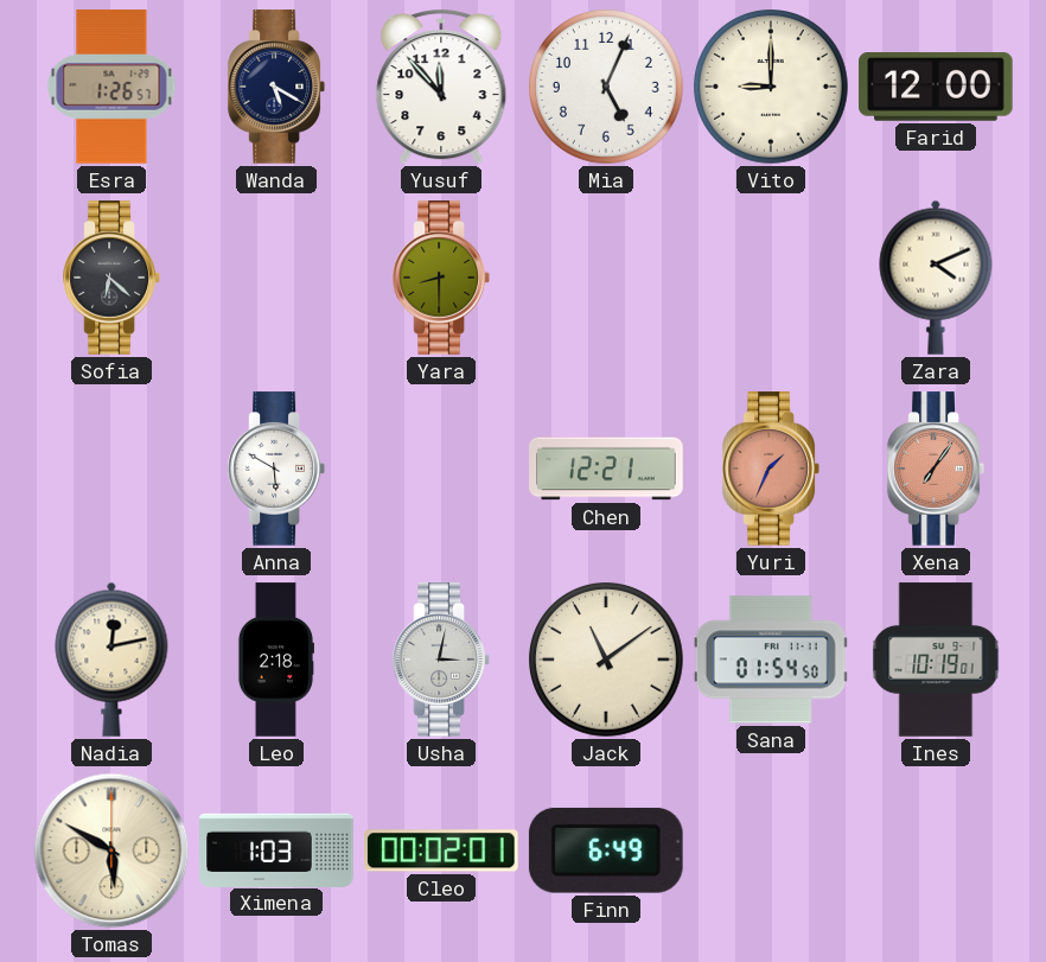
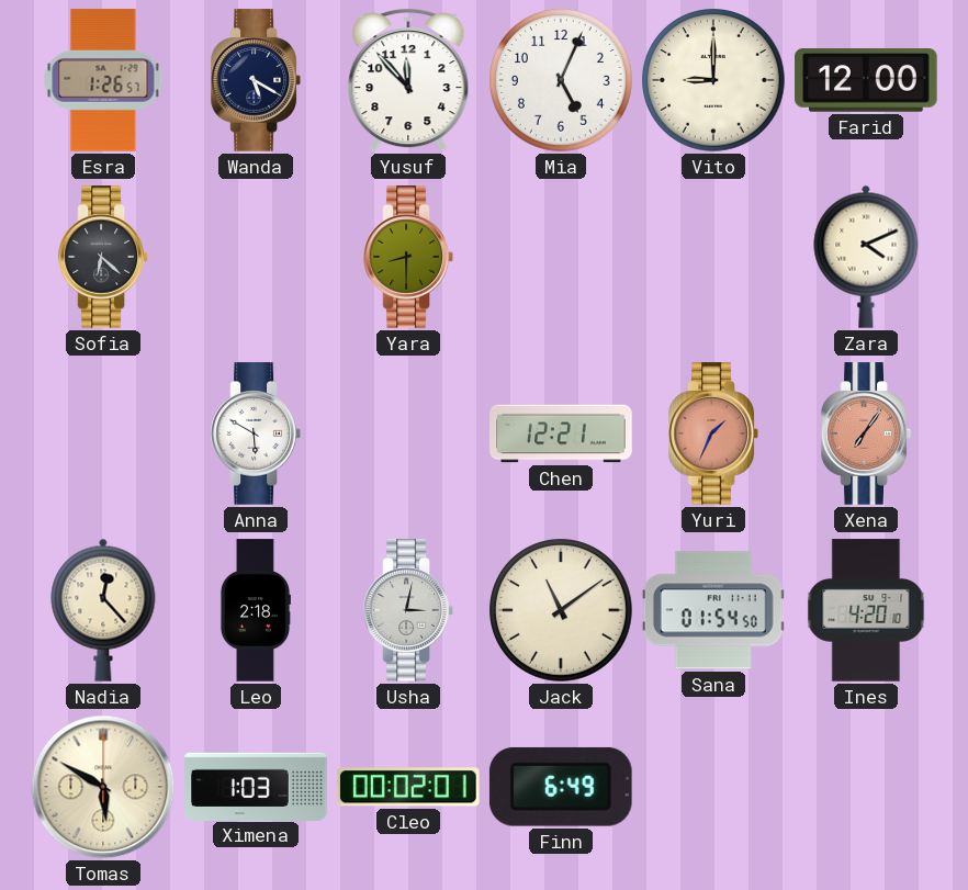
Nadia: 12:13 -> 12:23
Ines: 10:19 -> 4:20
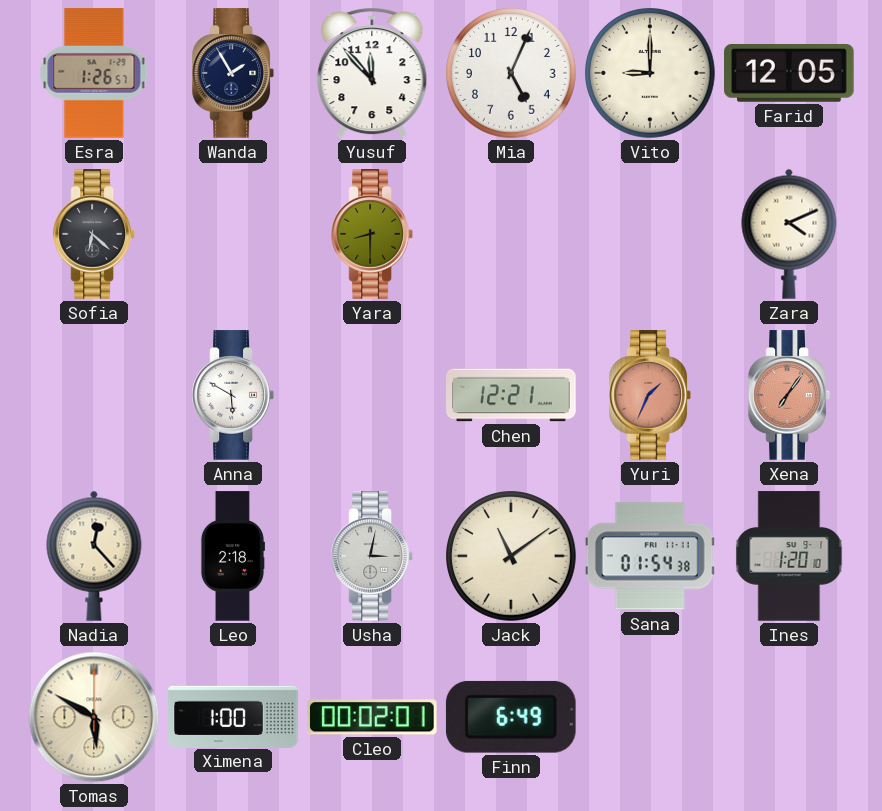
Wanda: 5:20 -> 1:55
Farid: 12:00 -> 12:05
Sana: 01:54:50 -> 01:54:38
Ines: 4:20 -> 1:20
Ximena: 1:03 -> 1:00
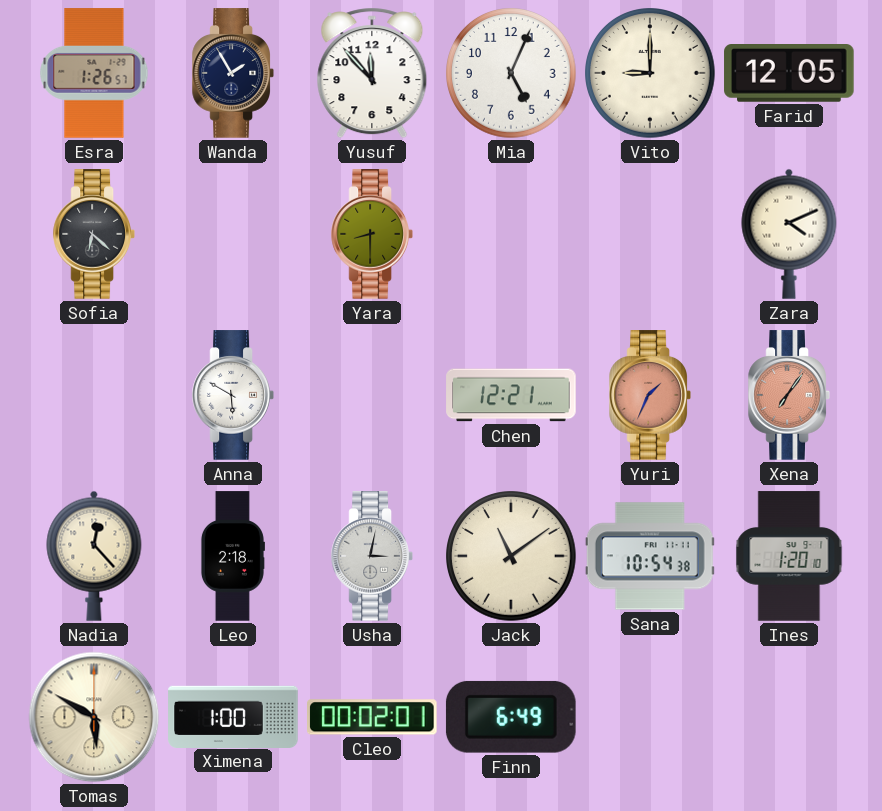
Sana: 01:54 -> 10:54
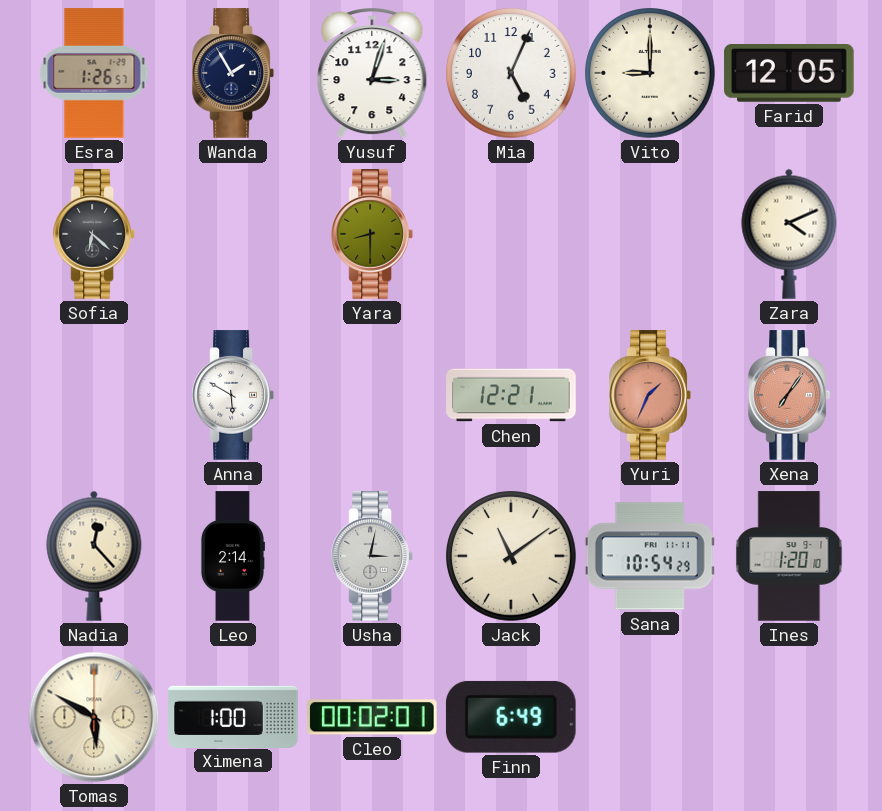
Yusuf: 11:53 -> 3:03
Leo: 2:18 -> 2:14
Sana: 10:54:38 -> 10:54:29
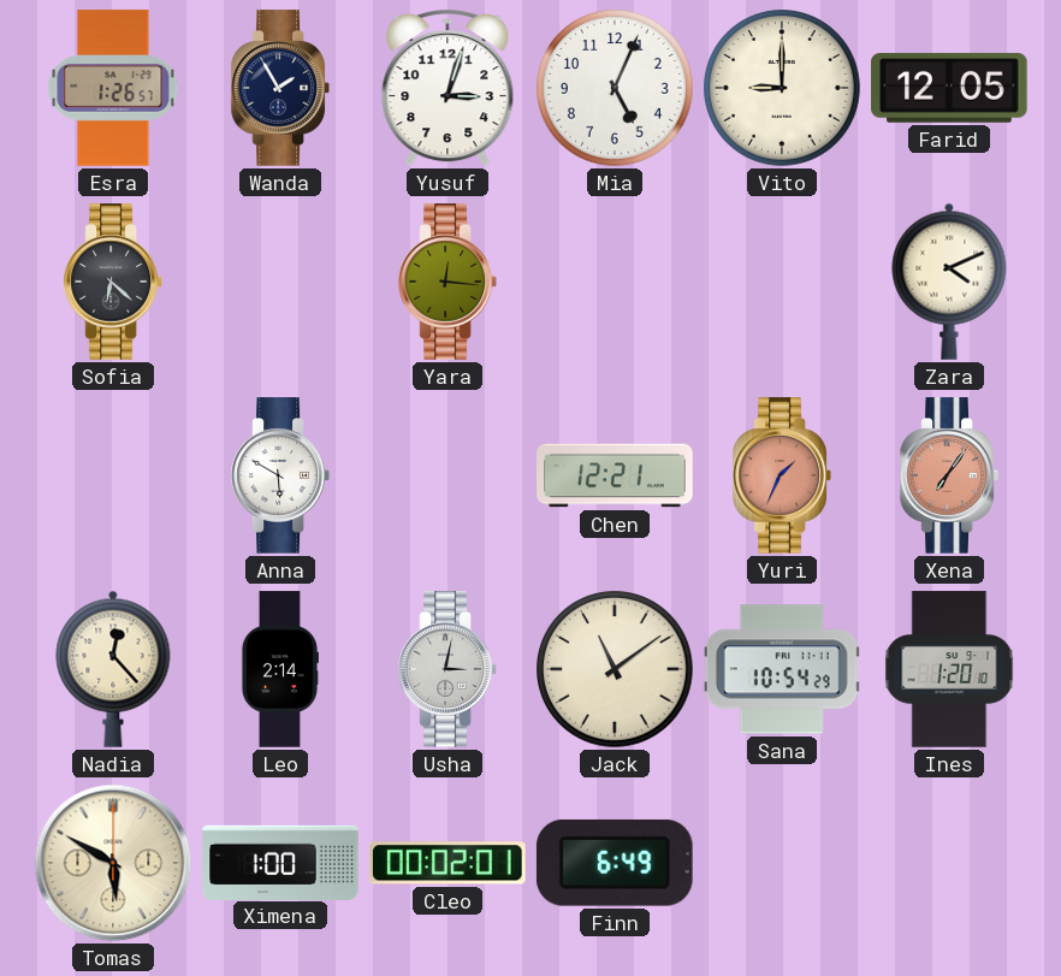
Yara: 8:30 -> 12:16
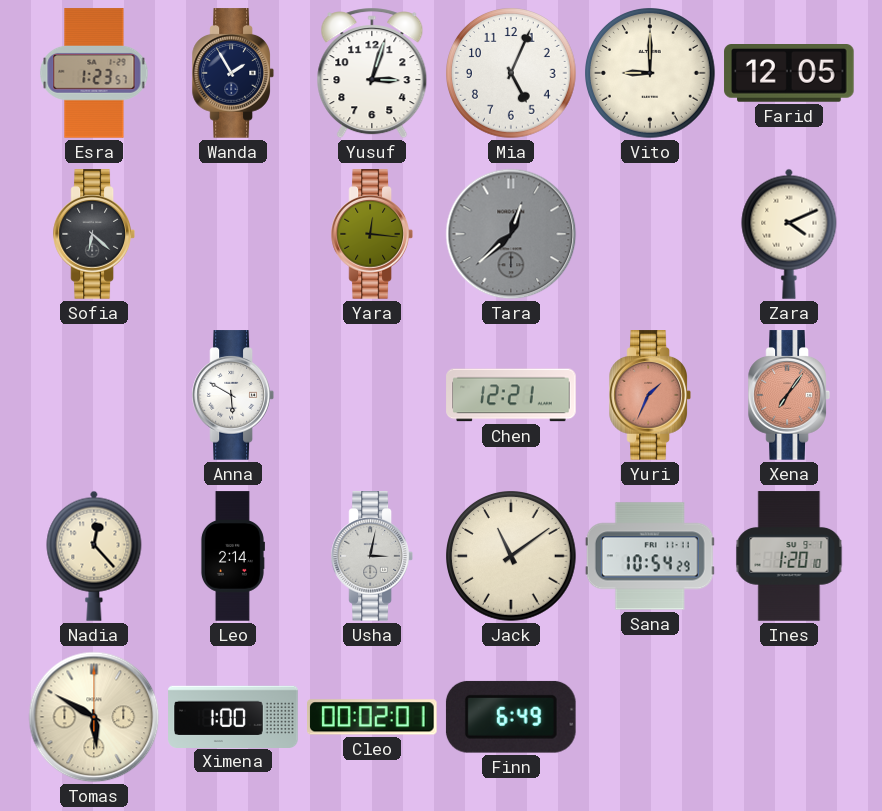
Esra: 1:26 -> 1:23
Tara: none -> 12:38
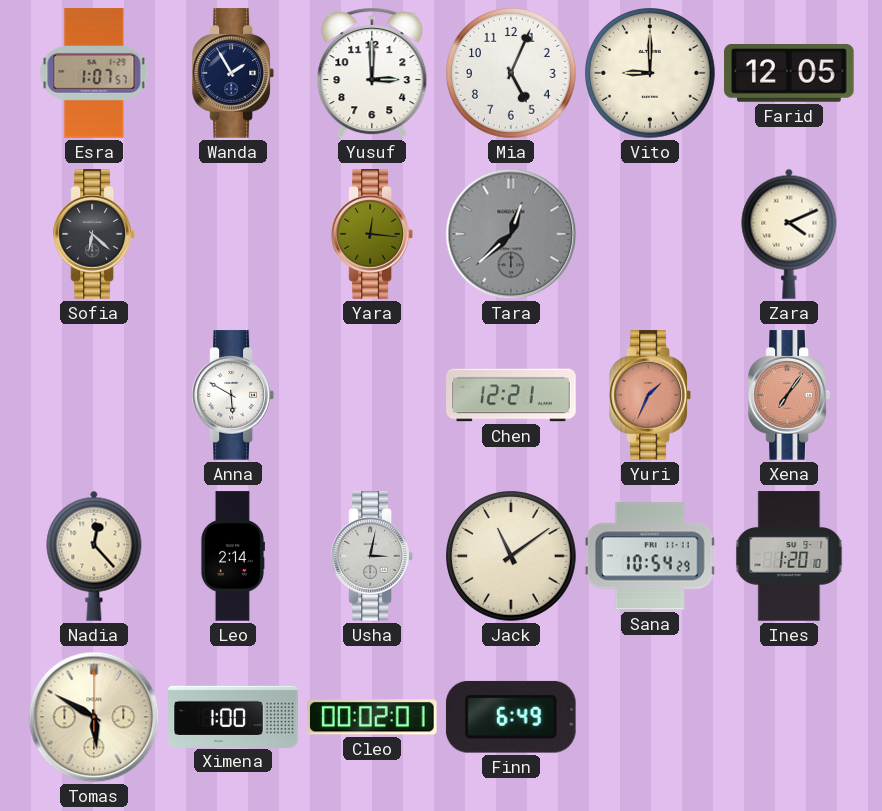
Esra: 1:23 -> 1:07
Yusuf: 3:03 -> 3:00
